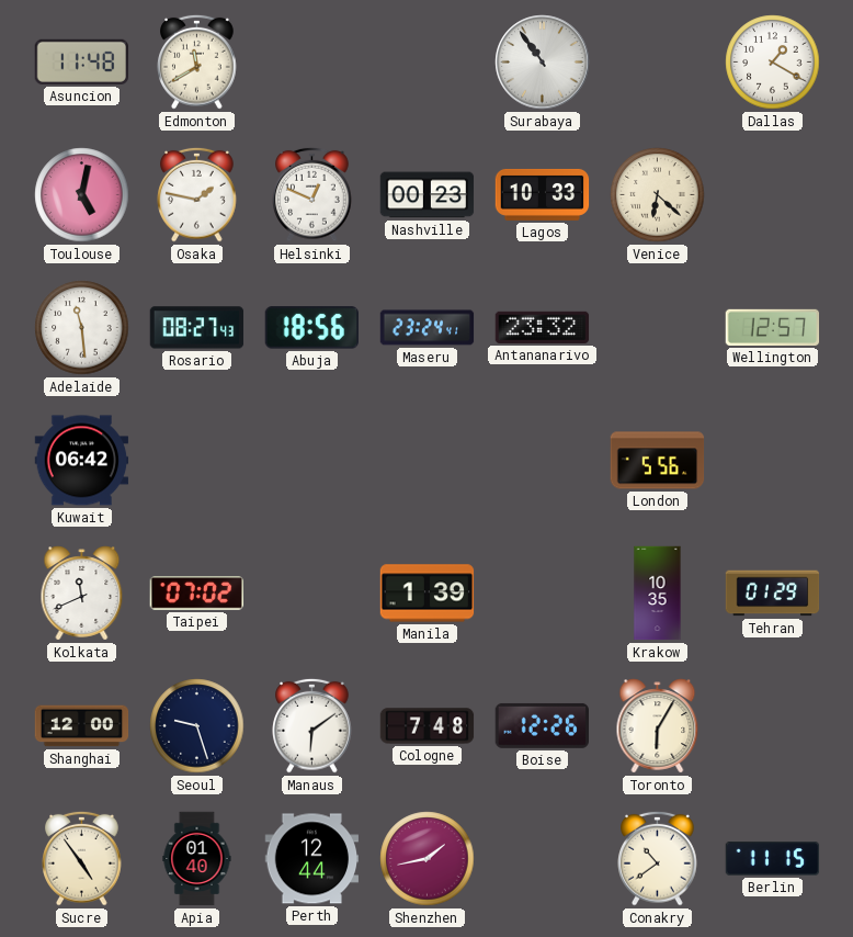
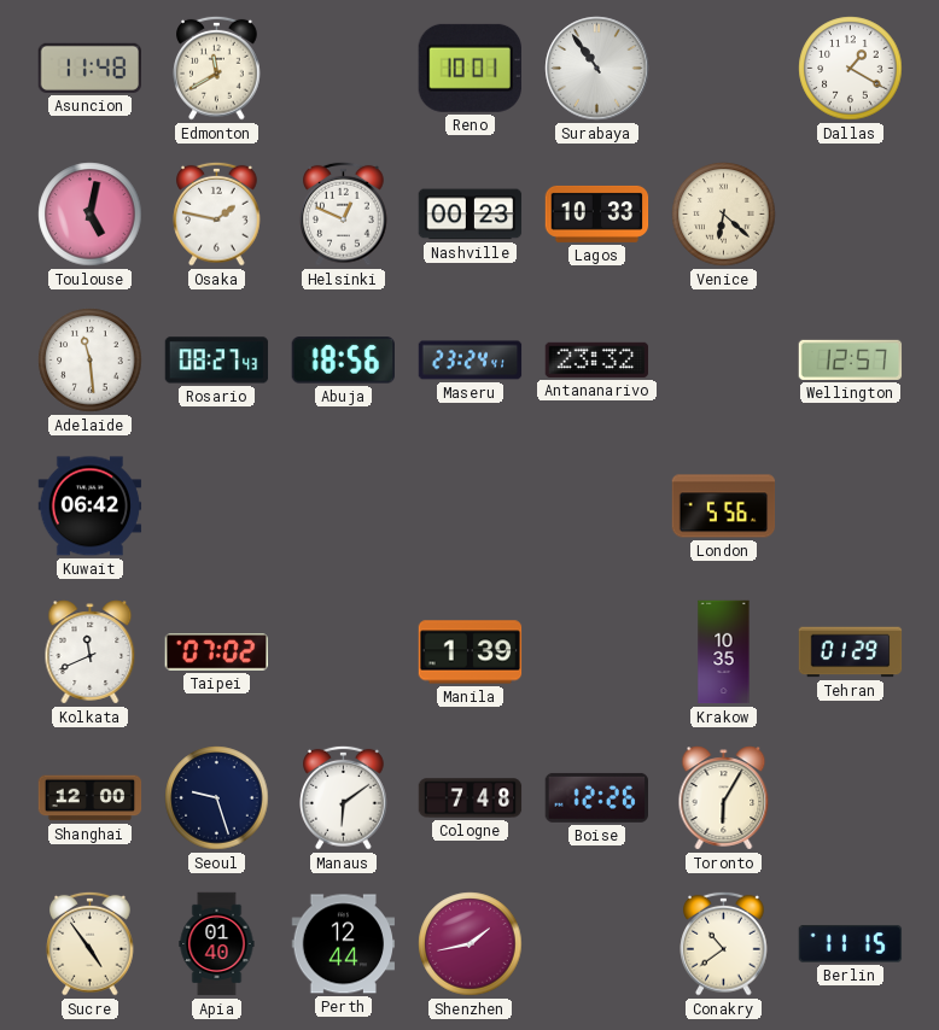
Reno: none -> 10:01
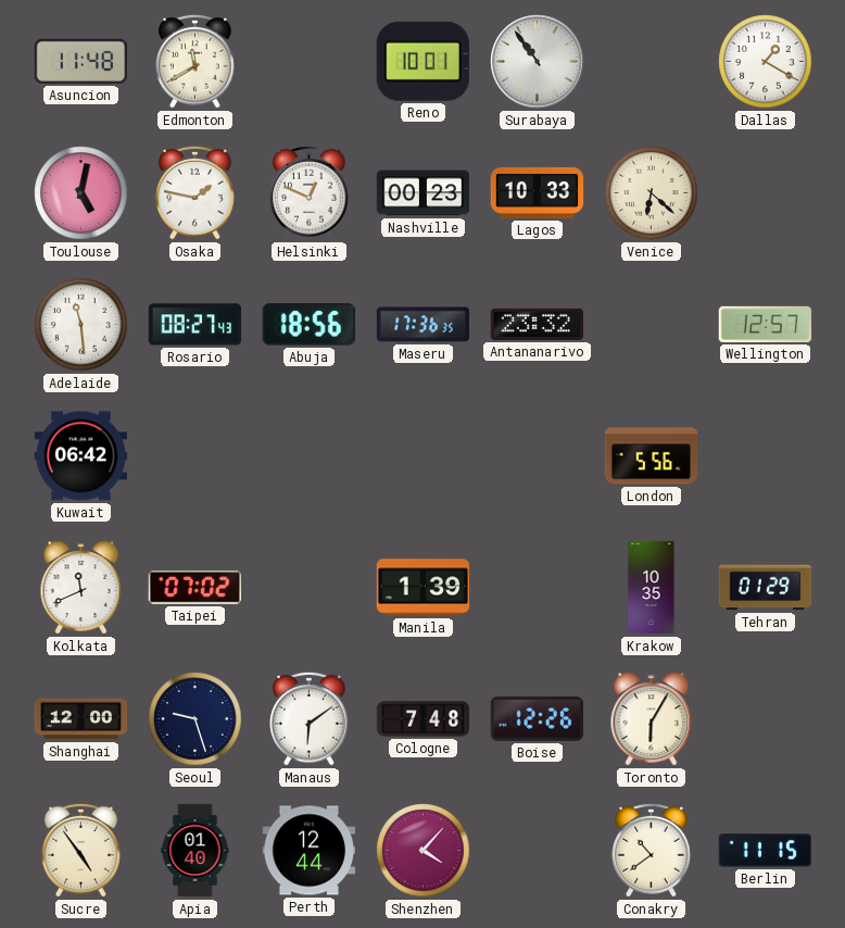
Maseru: 23:24 -> 17:36
Shenzhen: 1:43 -> 4:07
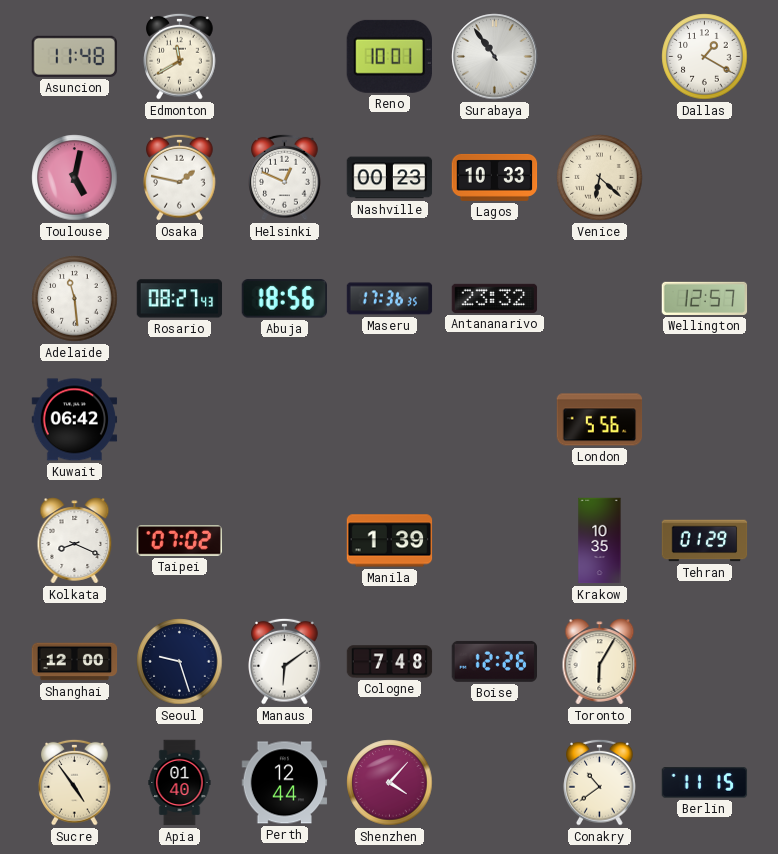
Kolkata: 11:41 -> 8:19
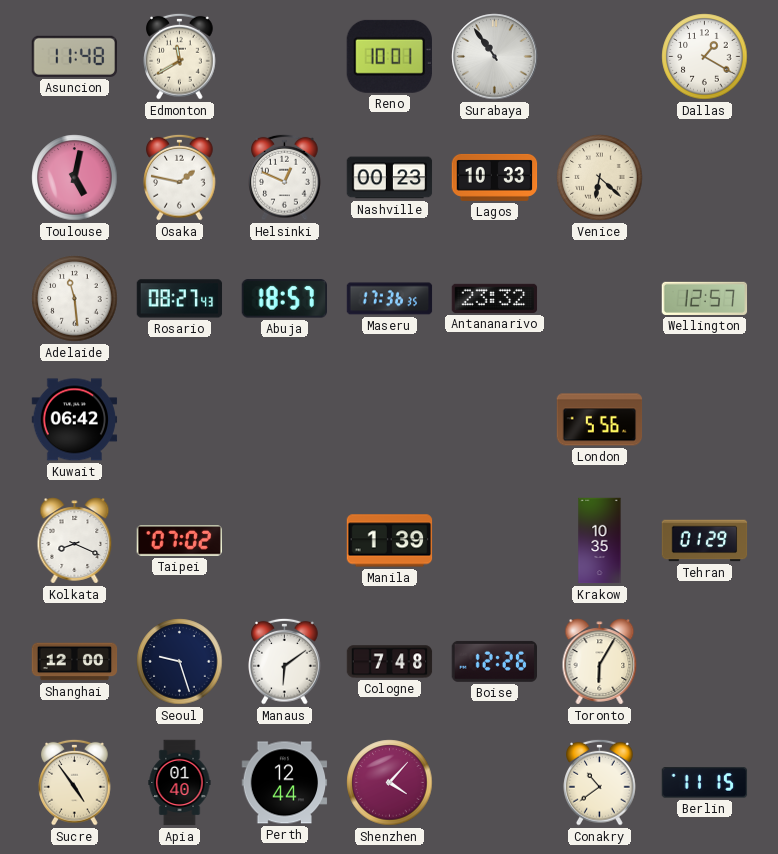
Abuja: 18:56 -> 18:57
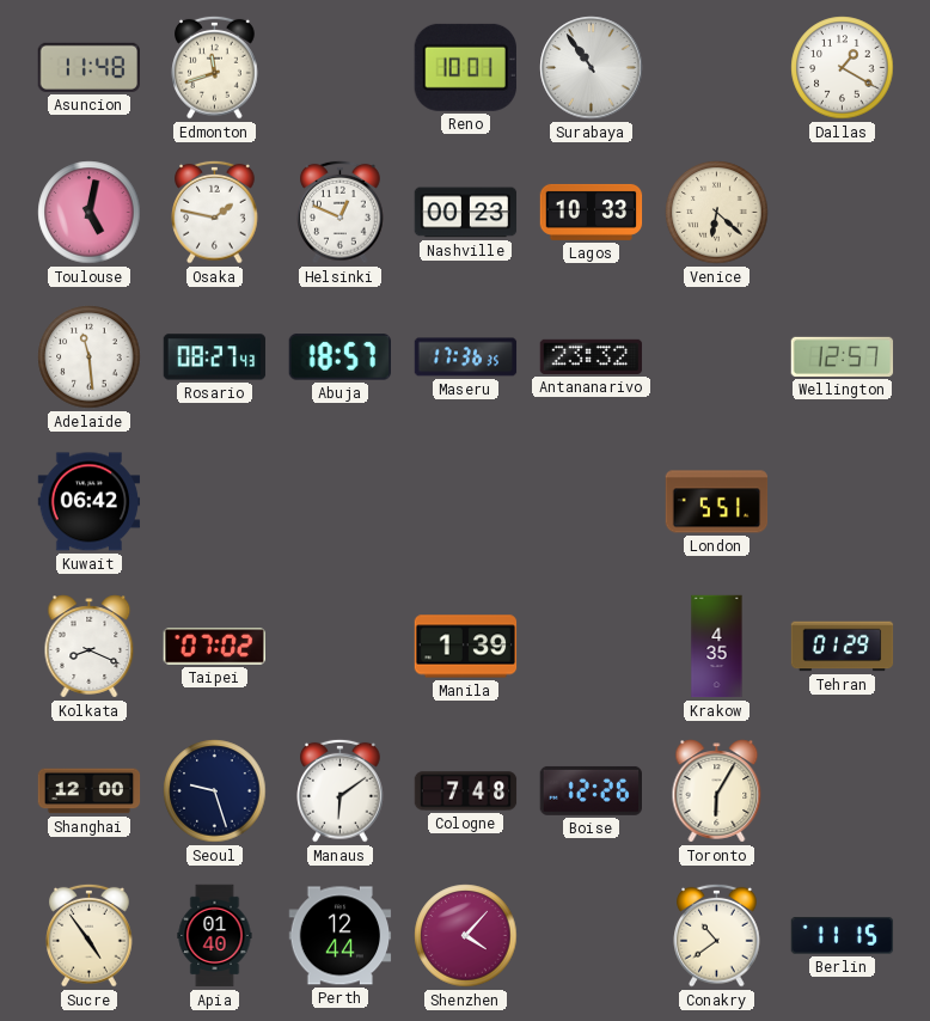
Edmonton: 11:40 -> 11:42
London: 5:56 -> 5:51
Krakow: 10:35 -> 4:35
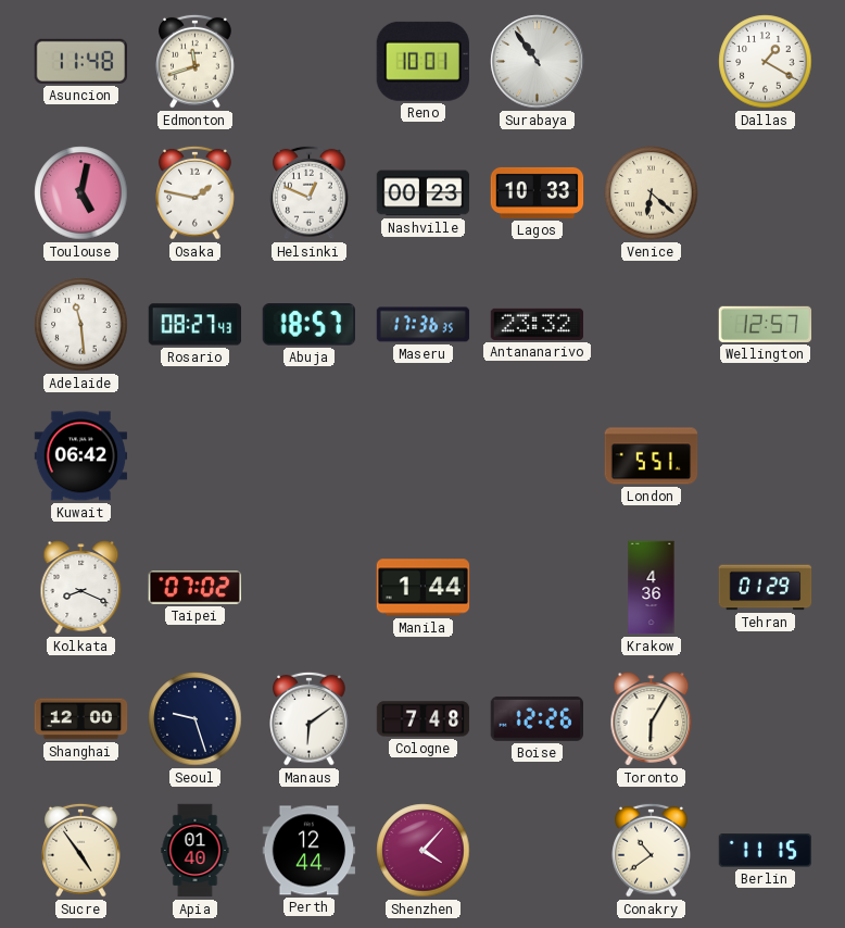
Manila: 1:39 -> 1:44
Krakow: 4:35 -> 4:36
